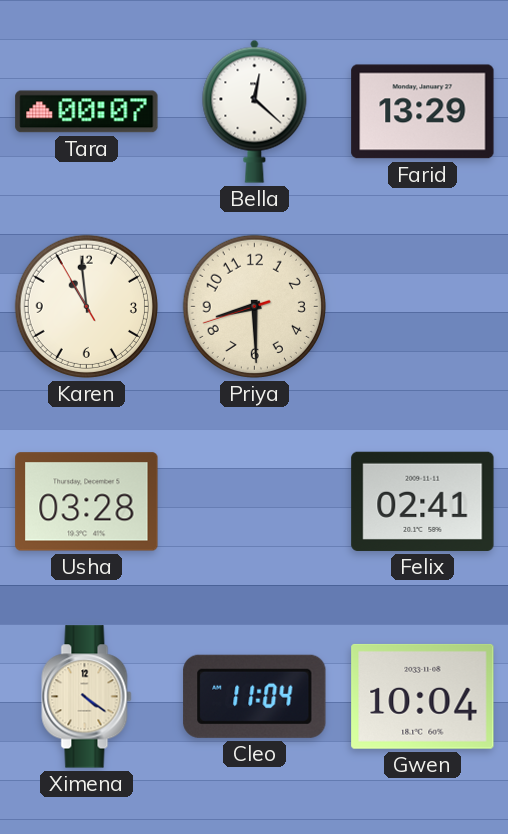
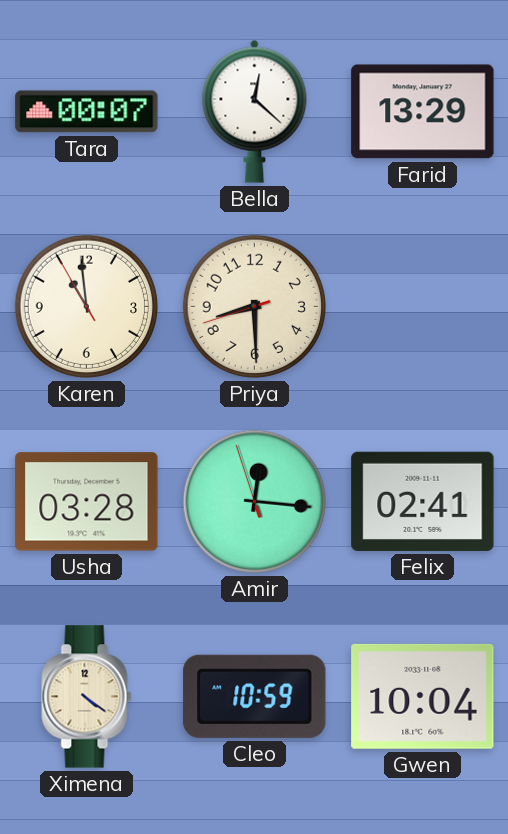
Amir: none -> 12:15
Cleo: 11:04 -> 10:59
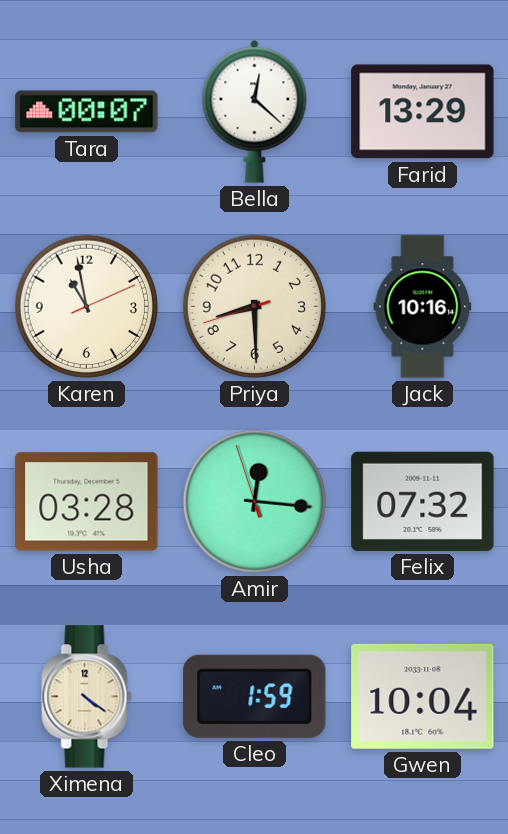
Karen: 10:58:55 -> 10:58:11
Jack: none -> 10:16
Felix: 02:41 -> 07:32
Cleo: 10:59 -> 1:59
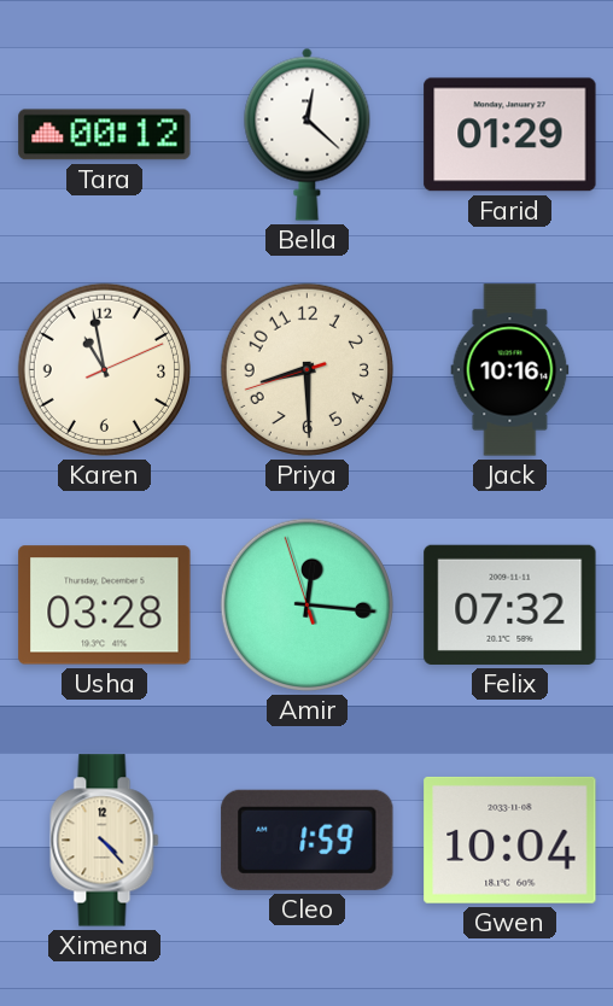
Tara: 00:07 -> 00:12
Farid: 13:29 -> 01:29
Ximena: 4:21 -> 4:23
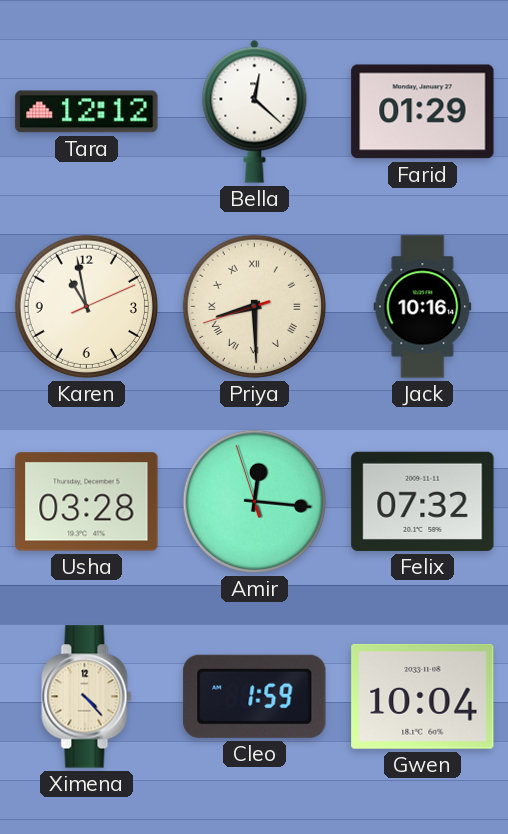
Tara: 00:12 -> 12:12
Priya numerals: Arabic -> Roman
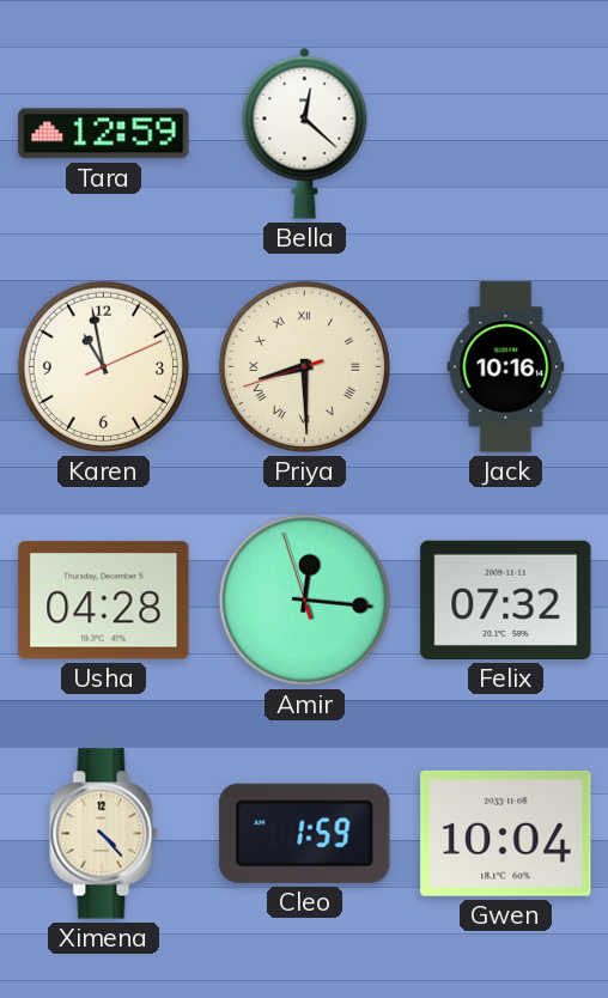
Tara: 12:12 -> 12:59
Farid: 01:29 -> none
Usha: 03:28 -> 04:28
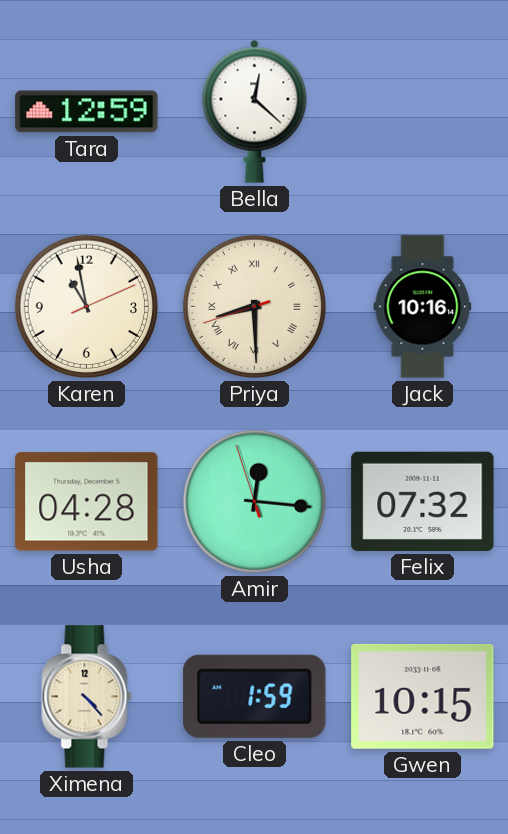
Gwen: 10:04 -> 10:15
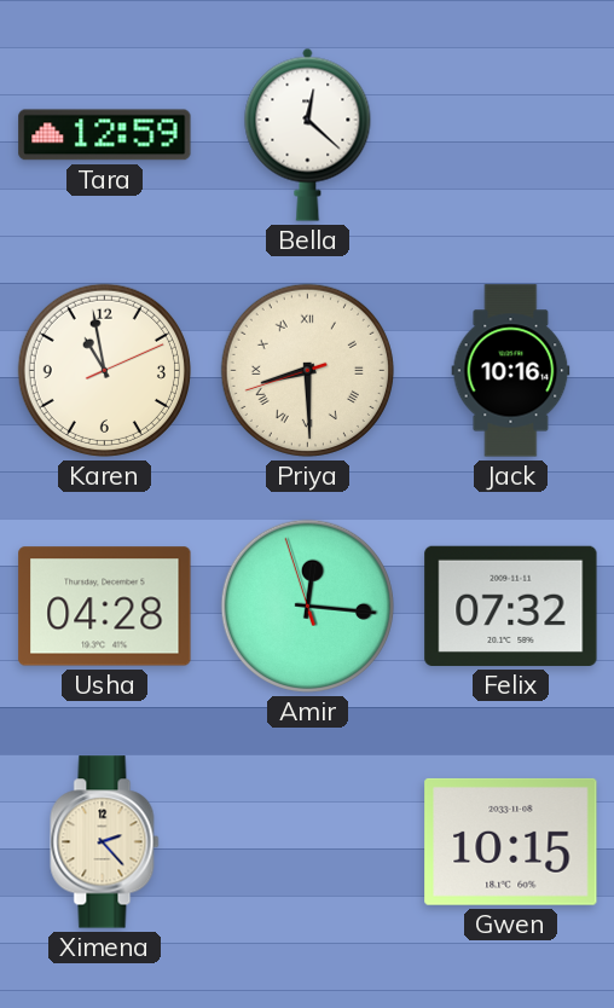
Ximena: 4:23 -> 2:23
Cleo: 1:59 -> none
